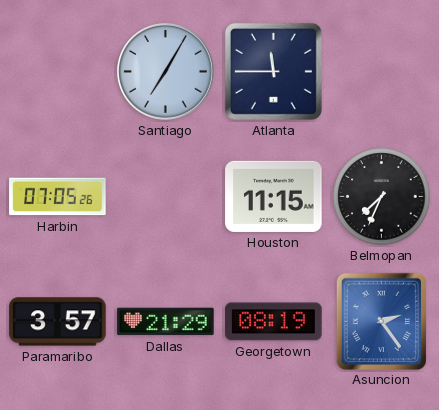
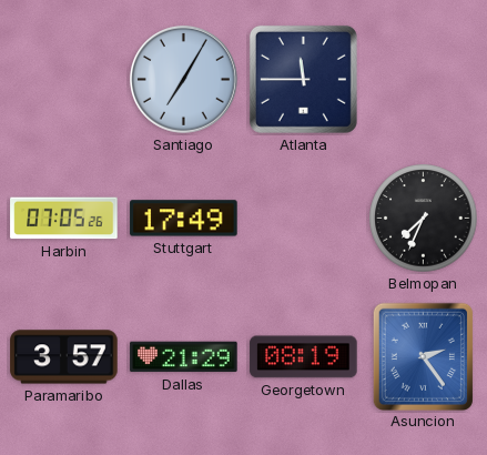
Stuttgart: none -> 17:49
Houston: 11:15 -> none
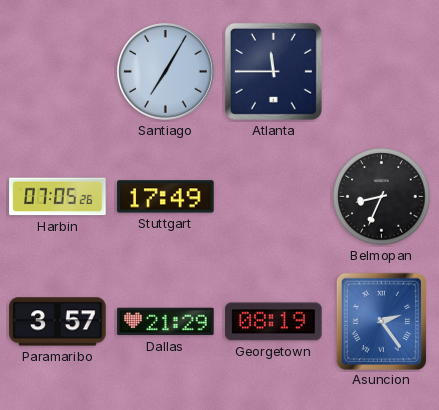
Belmopan: 7:34 -> 8:34
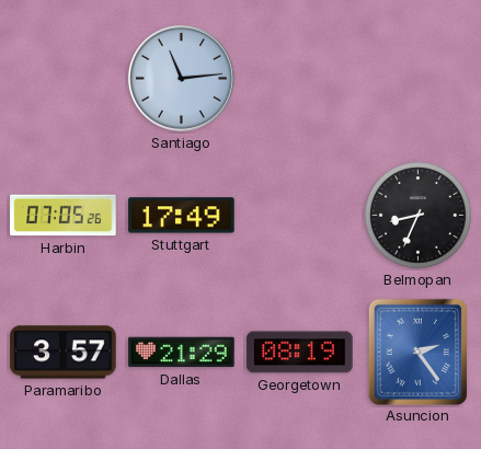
Santiago: 7:05 -> 11:14
Atlanta: 11:45 -> none
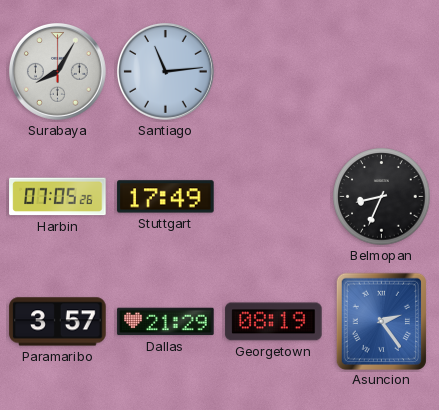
Surabaya: none -> 8:05
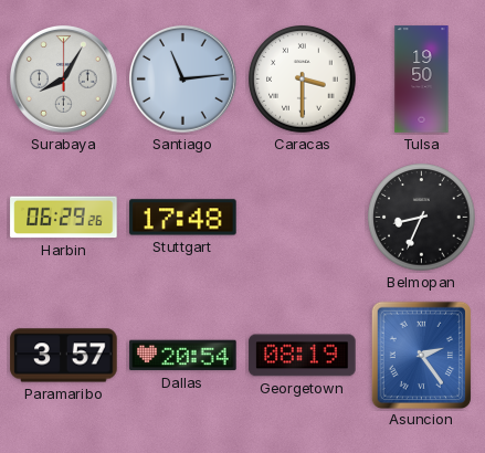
Caracas: none -> 3:30
Tulsa: none -> 19:50
Harbin: 07:05 -> 06:29
Stuttgart: 17:49 -> 17:48
Dallas: 21:29 -> 20:54
